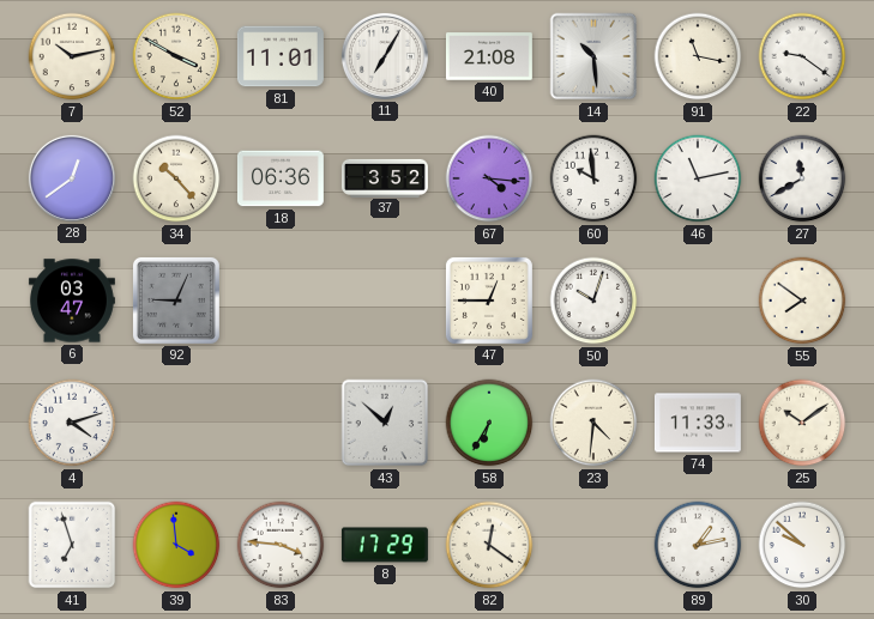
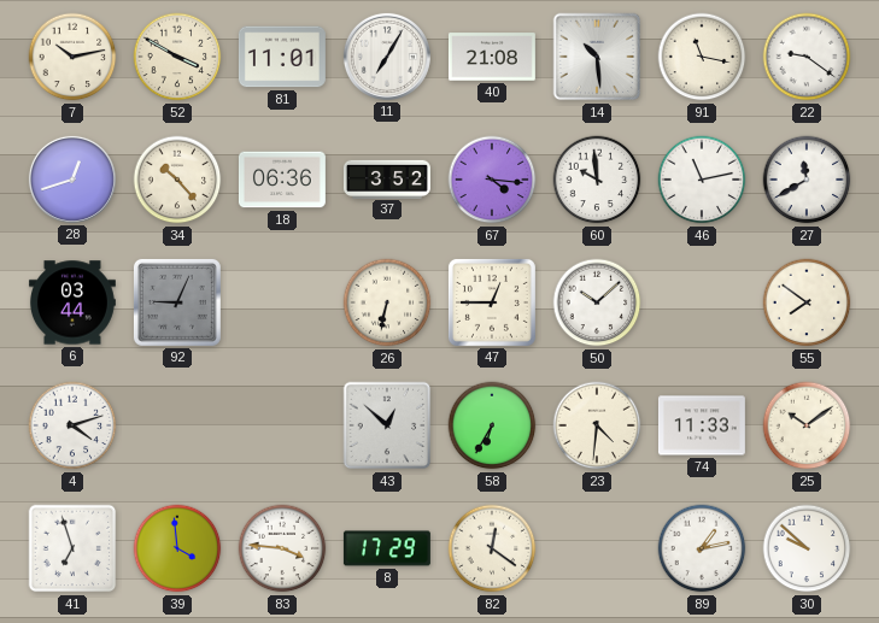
28: 12:39 -> 12:42
6: 03:47 -> 03:44
26: none -> 6:32
50: 10:03 -> 10:08
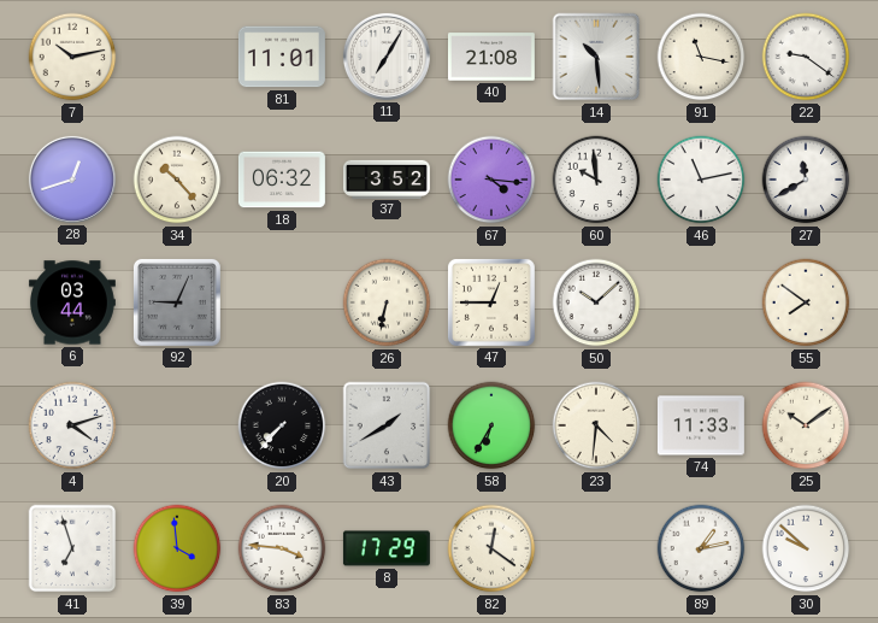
52: 3:50 -> none
18: 06:36 -> 06:32
20: none -> 7:37
43: 12:52 -> 1:40
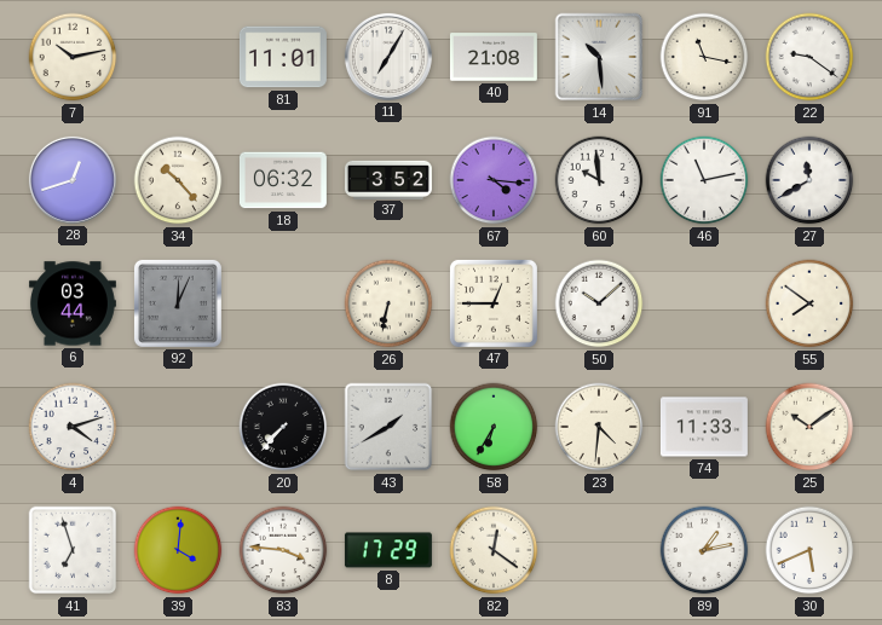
92: 9:04 -> 12:04
39: 3:59 -> 4:01
30: 9:52 -> 5:41
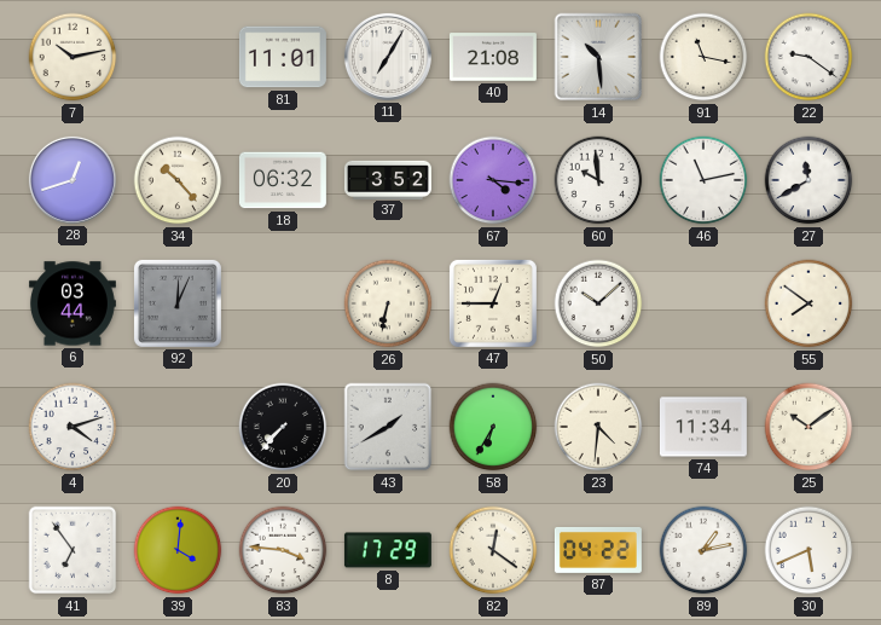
74: 11:33 -> 11:34
41: 6:57 -> 6:54
87: none -> 04:22
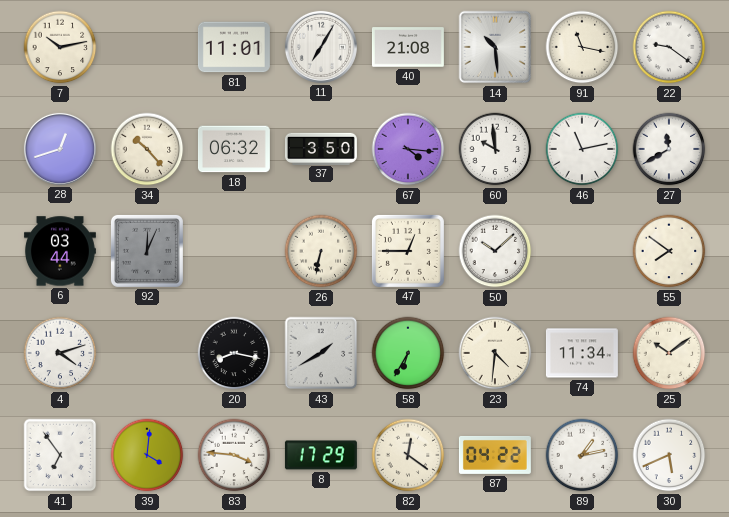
37: 3:52 -> 3:50
20: 7:37 -> 8:17
